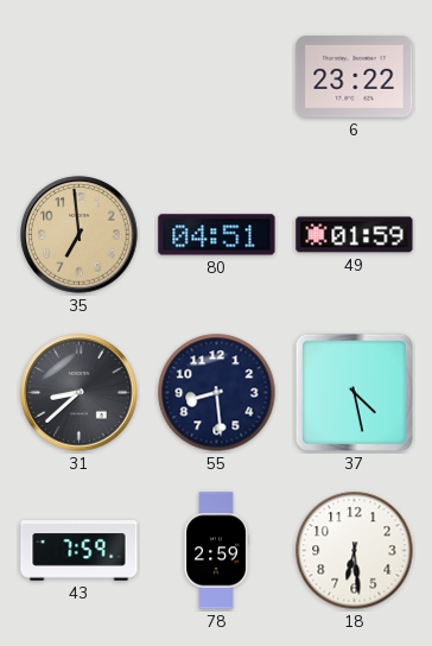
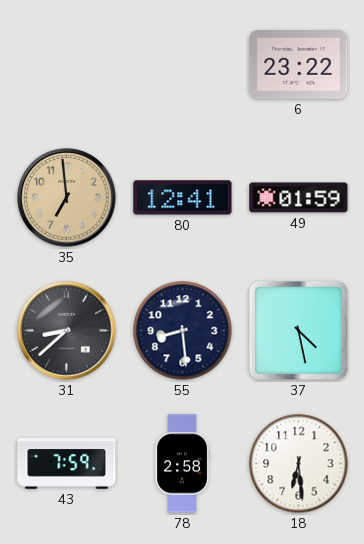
80: 04:51 -> 12:41
78: 2:59 -> 2:58
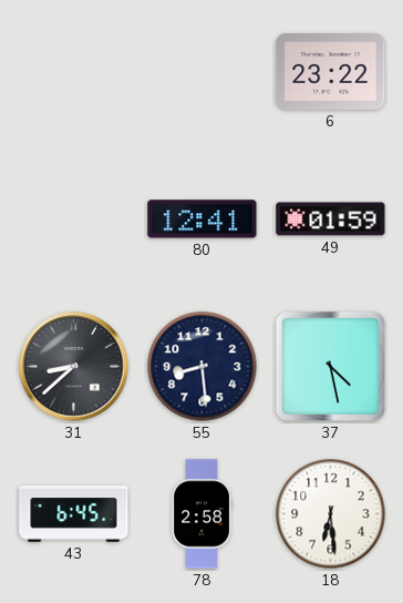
35: 6:59 -> none
43: 7:59 -> 6:45
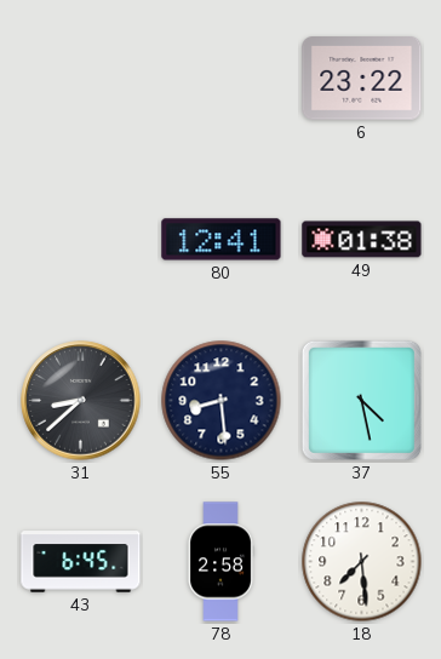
49: 01:59 -> 01:38
18: 6:29 -> 7:29
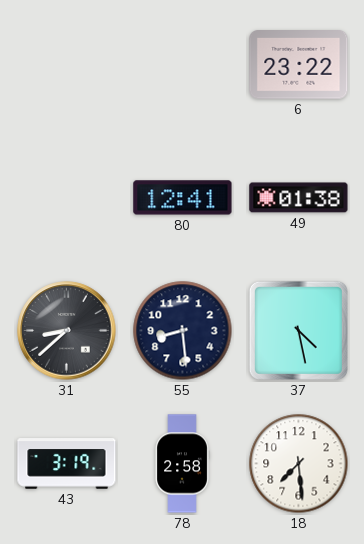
43: 6:45 -> 3:19
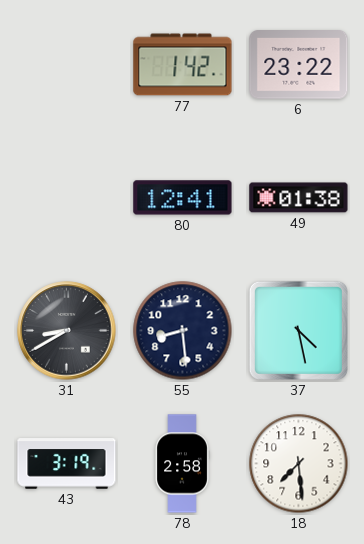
77: none -> 1:42
31: 8:38 -> 8:40
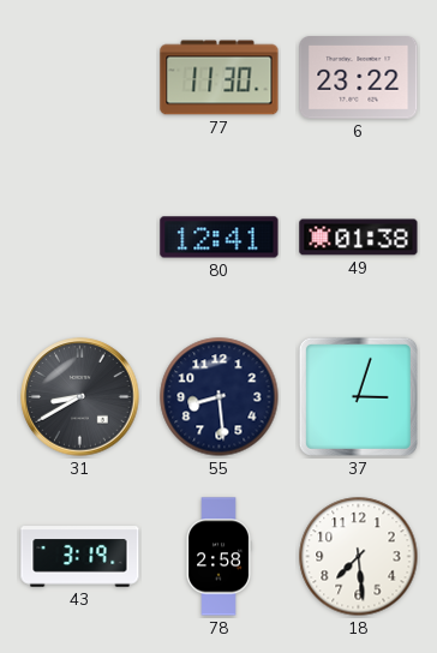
77: 1:42 -> 11:30
37: 4:28 -> 3:03
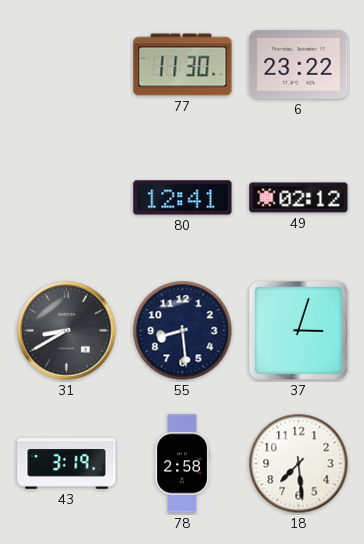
49: 01:38 -> 02:12
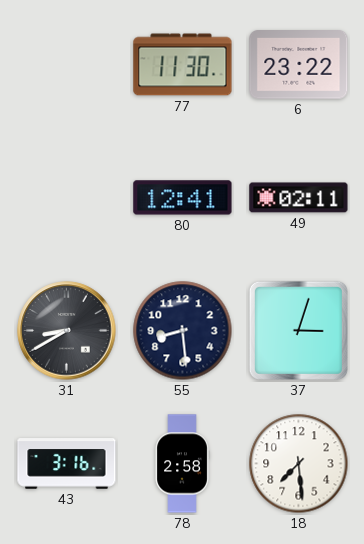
49: 02:12 -> 02:11
43: 3:19 -> 3:16
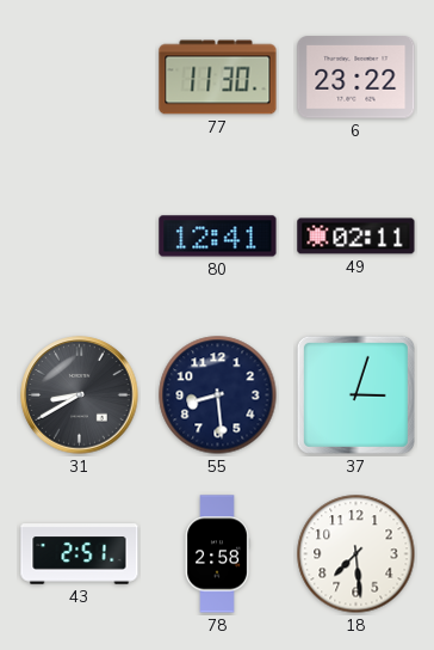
43: 3:16 -> 2:51
